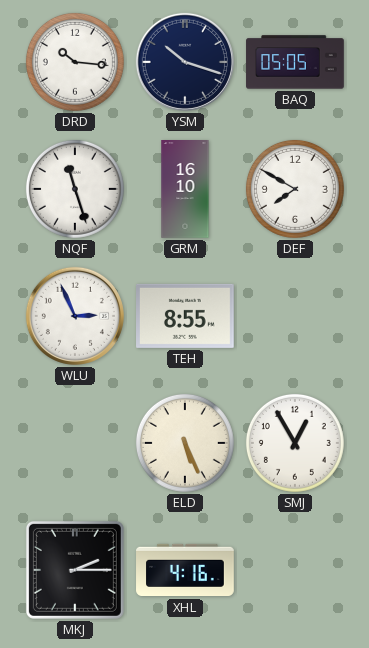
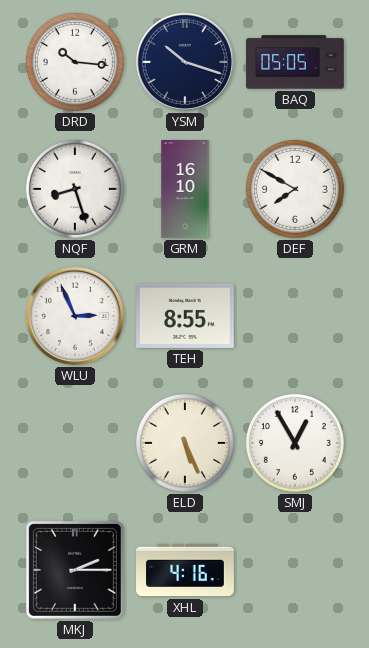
NQF: 11:27 -> 8:27
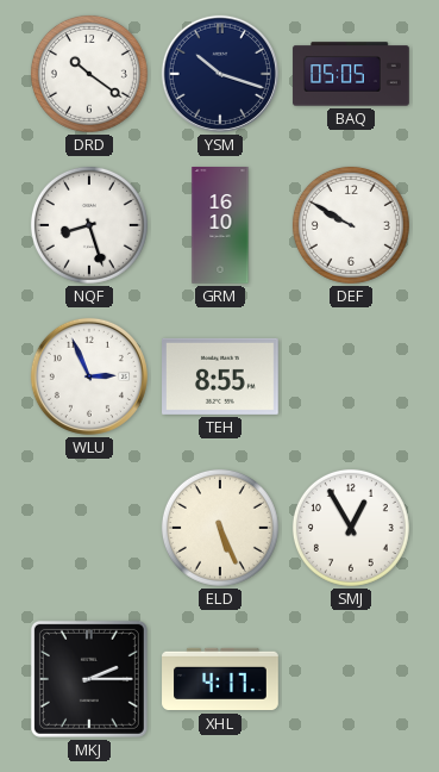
DRD: 10:16 -> 10:21
DEF: 7:50 -> 9:50
XHL: 4:16 -> 4:17
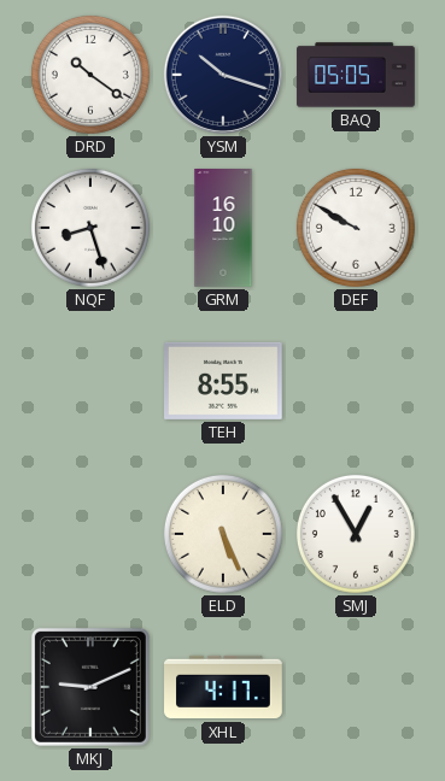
WLU: 2:56 -> none
MKJ: 2:15 -> 9:11
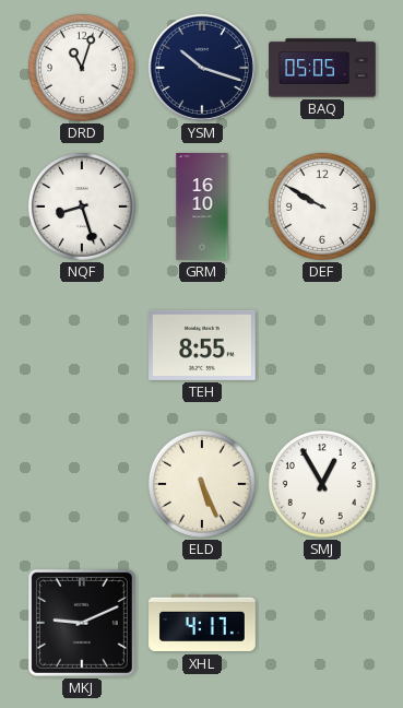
DRD: 10:21 -> 11:03
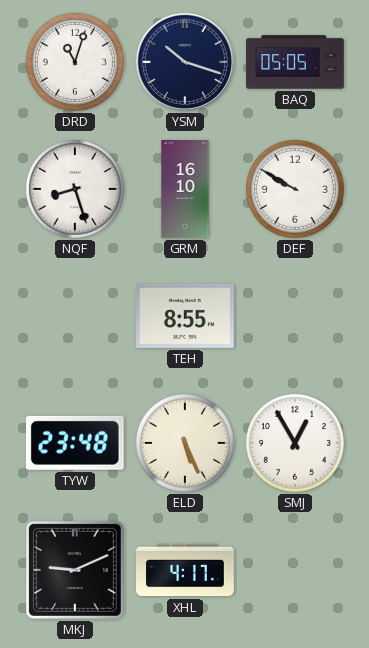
TYW: none -> 23:48
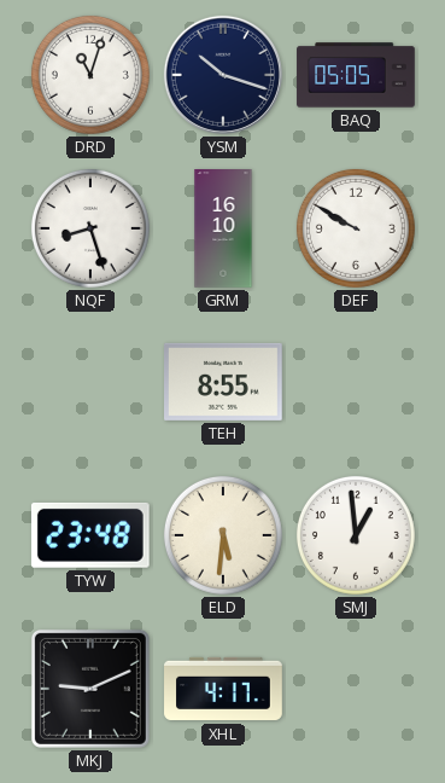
ELD: 5:26 -> 5:31
SMJ: 12:55 -> 12:59
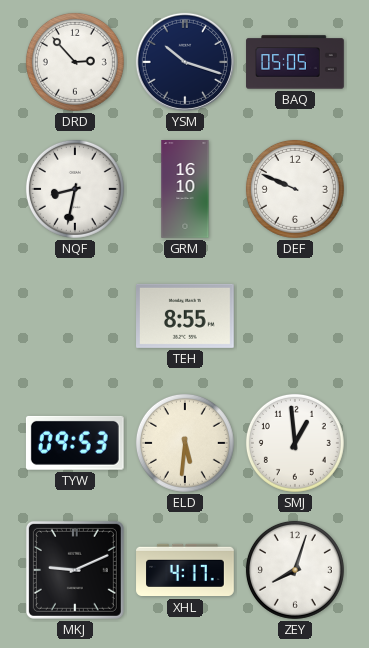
DRD: 11:03 -> 2:53
NQF: 8:27 -> 8:32
DEF: 9:50 -> 9:49
TYW: 23:48 -> 09:53
ZEY: none -> 8:03
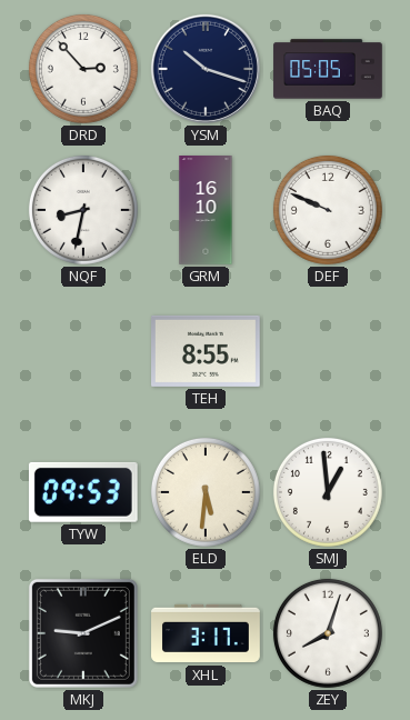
XHL: 4:17 -> 3:17
